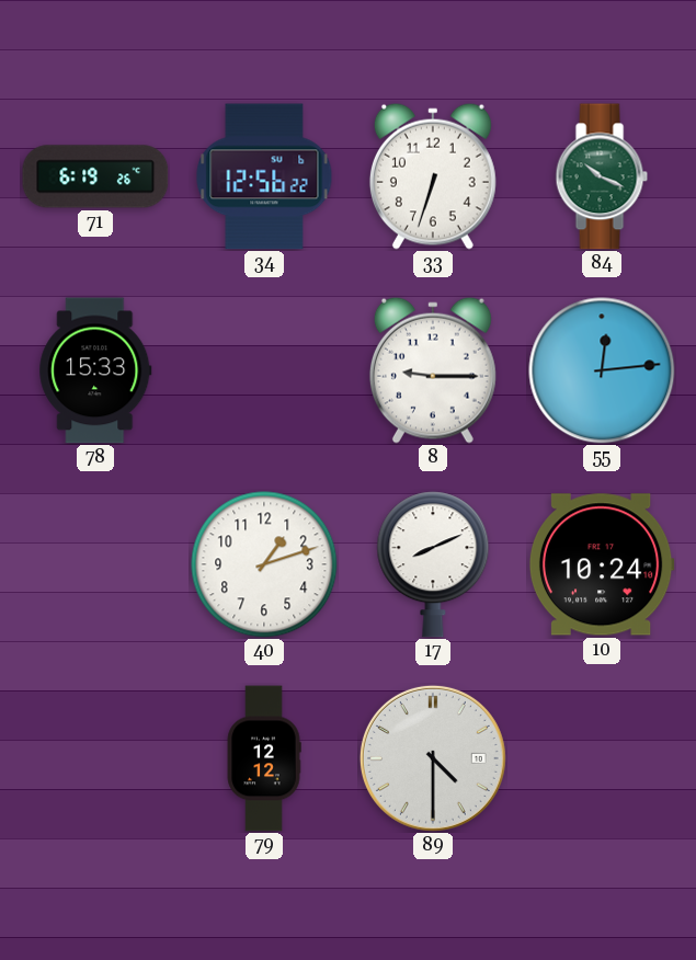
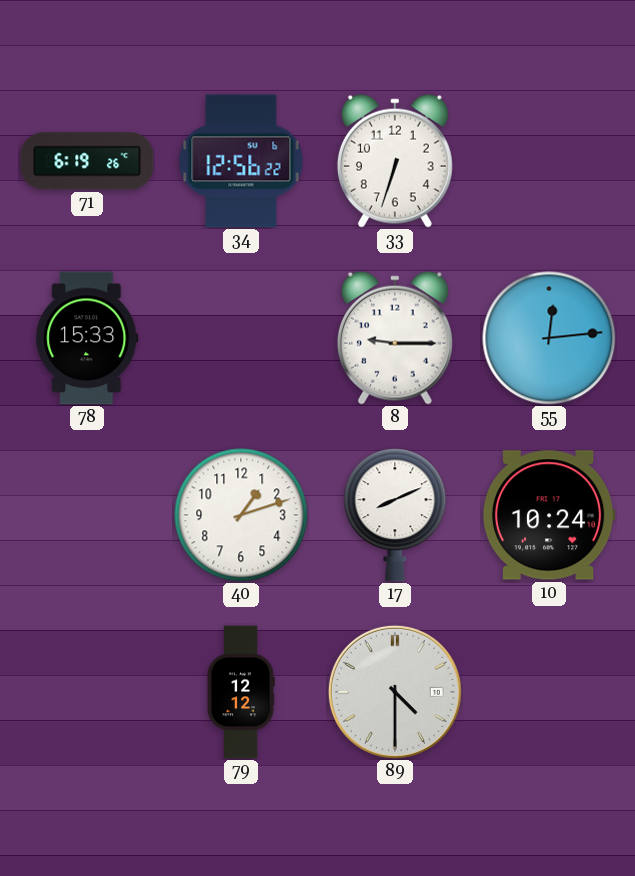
84: 10:19 -> none
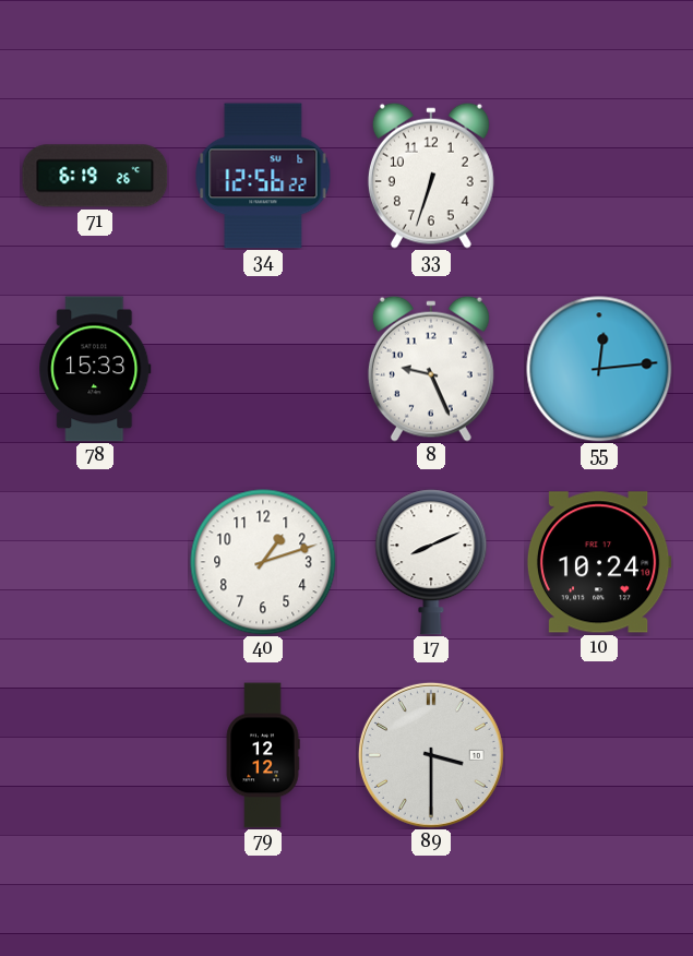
8: 9:15 -> 9:26
89: 4:30 -> 3:30
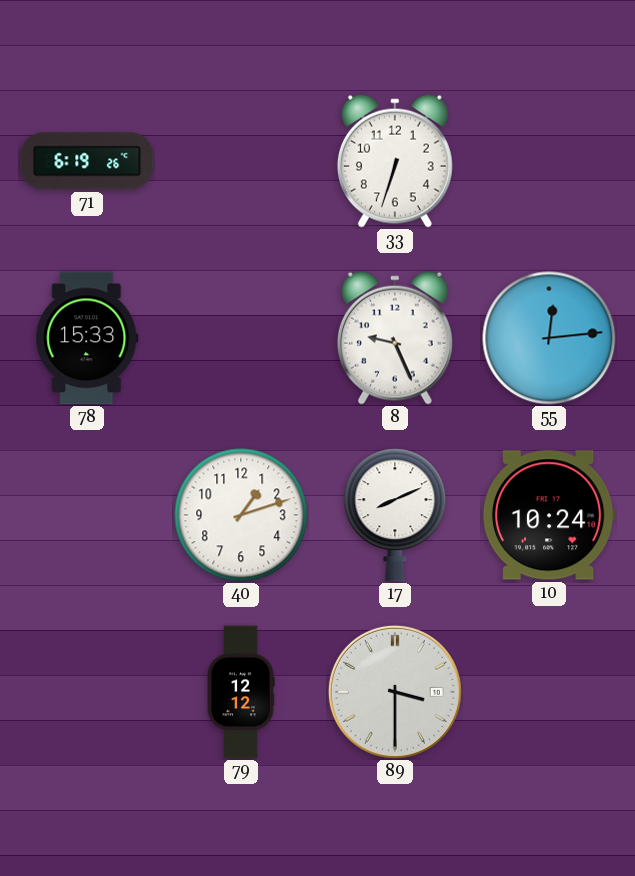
34: 12:56 -> none
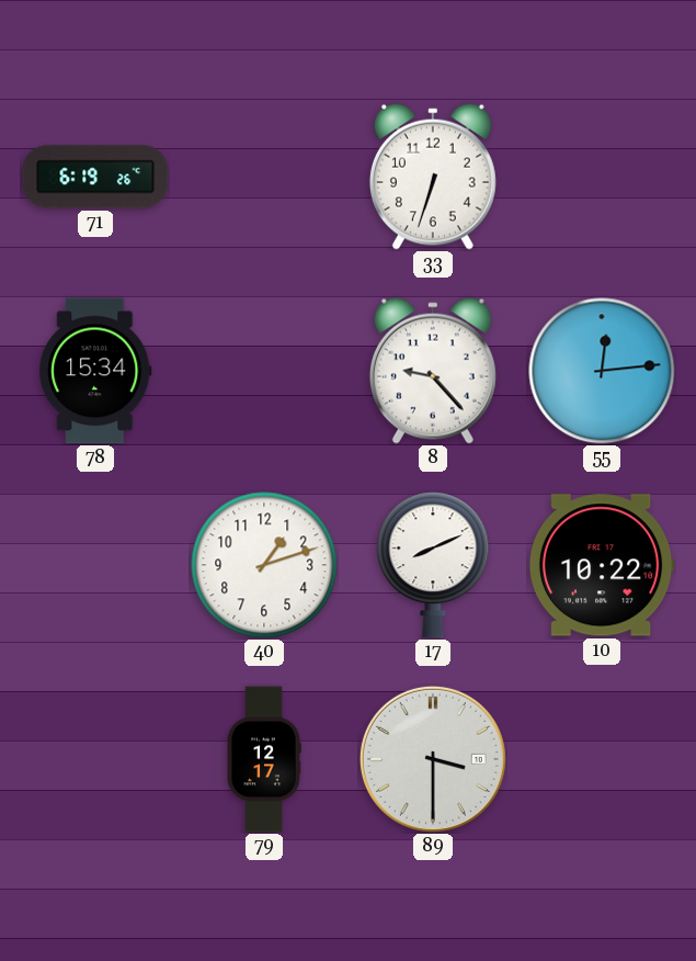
78: 15:33 -> 15:34
8: 9:26 -> 9:23
10: 10:24 -> 10:22
79: 12:12 -> 12:17
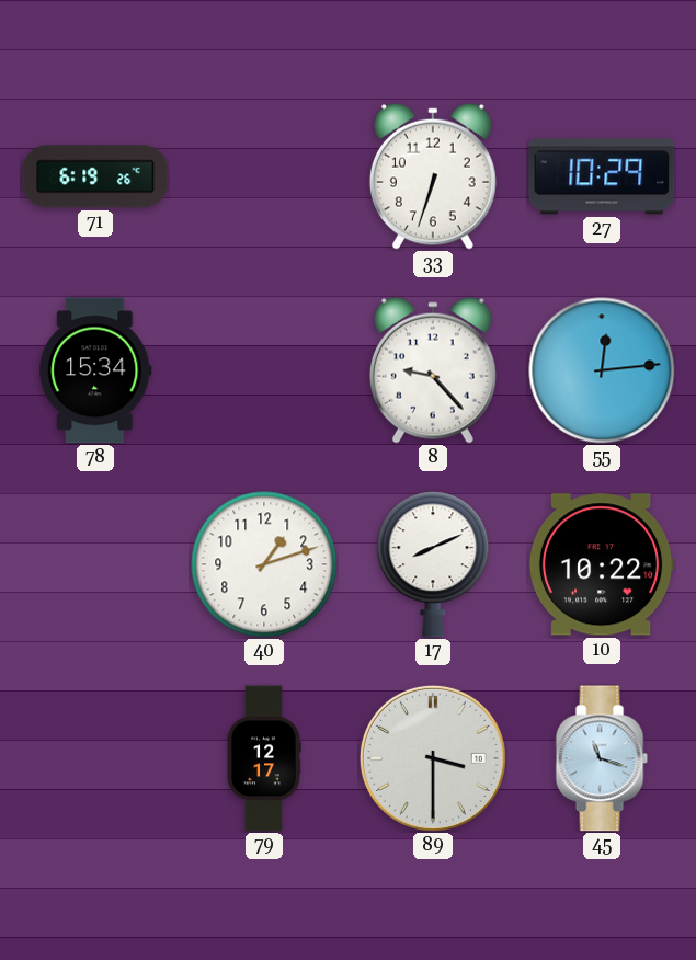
27: none -> 10:29
45: none -> 11:18
